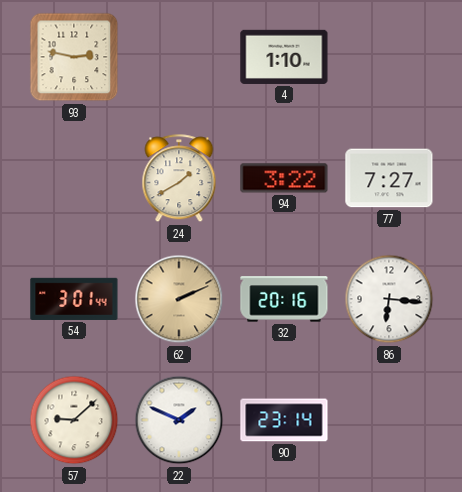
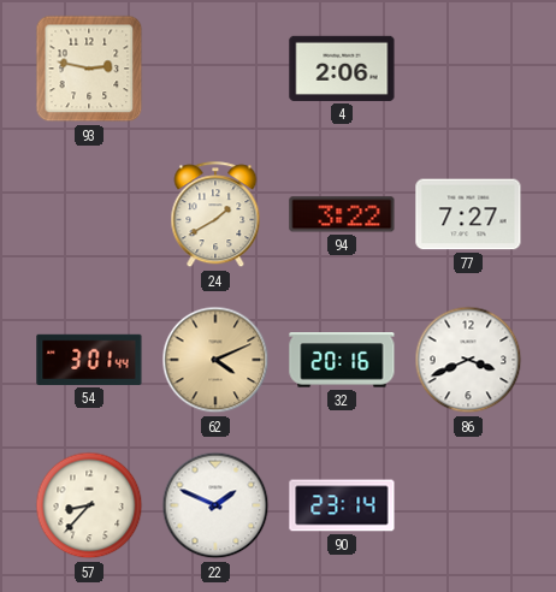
4: 1:10 -> 2:06
62: 2:11 -> 4:11
86: 6:16 -> 3:41
57: 9:08 -> 8:37
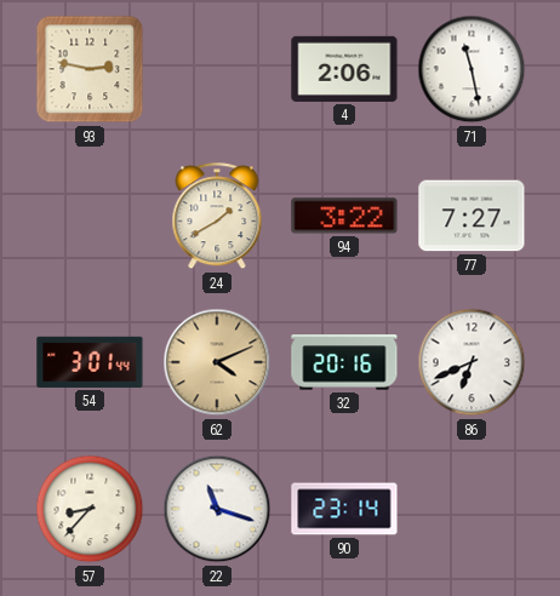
71: none -> 11:28
86: 3:41 -> 6:41
22: 1:49 -> 11:18
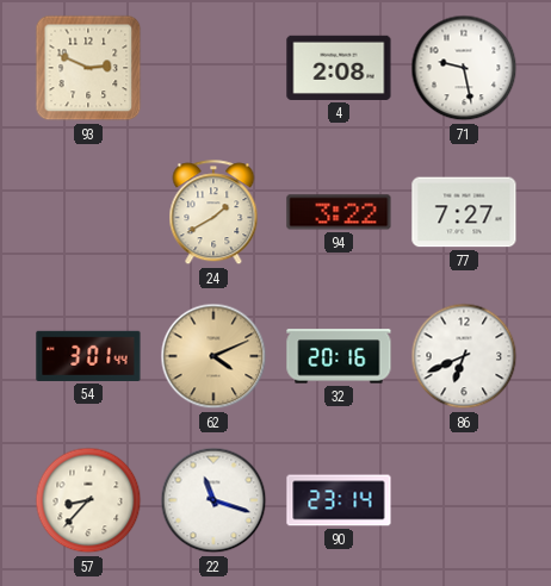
93: 2:47 -> 2:49
4: 2:06 -> 2:08
71: 11:28 -> 9:28
